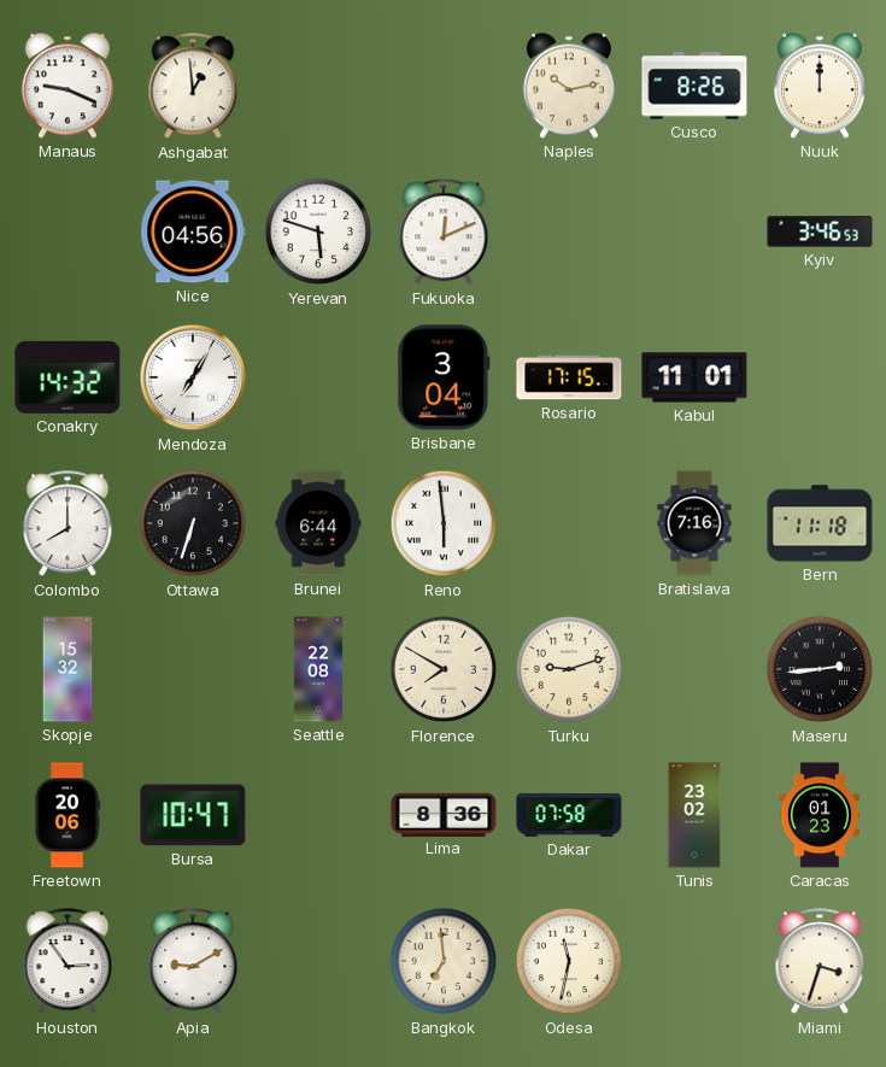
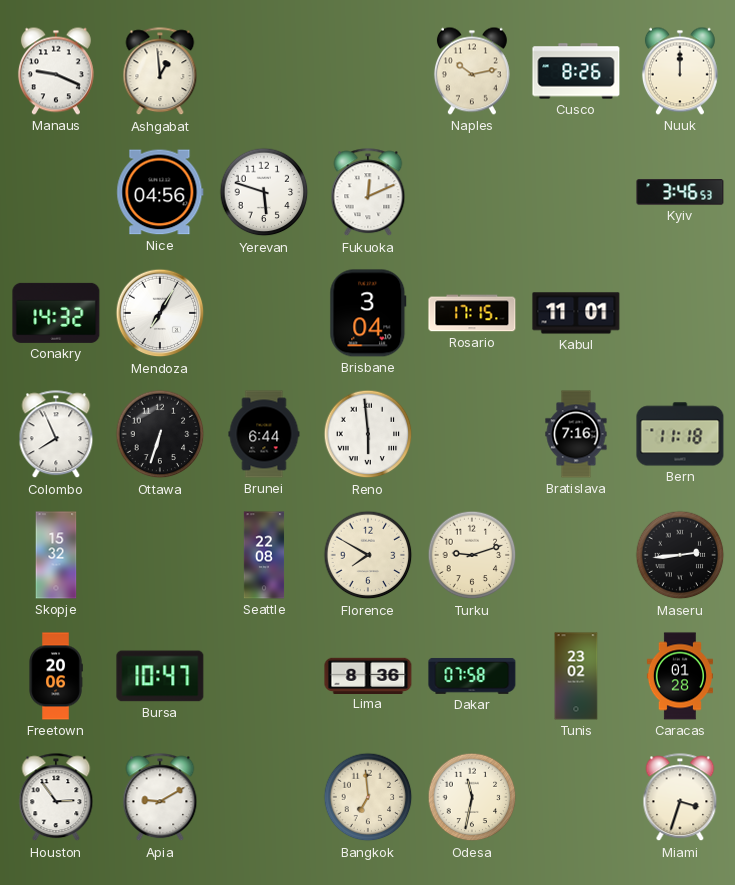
Colombo: 8:00 -> 7:56
Caracas: 01:23 -> 01:28
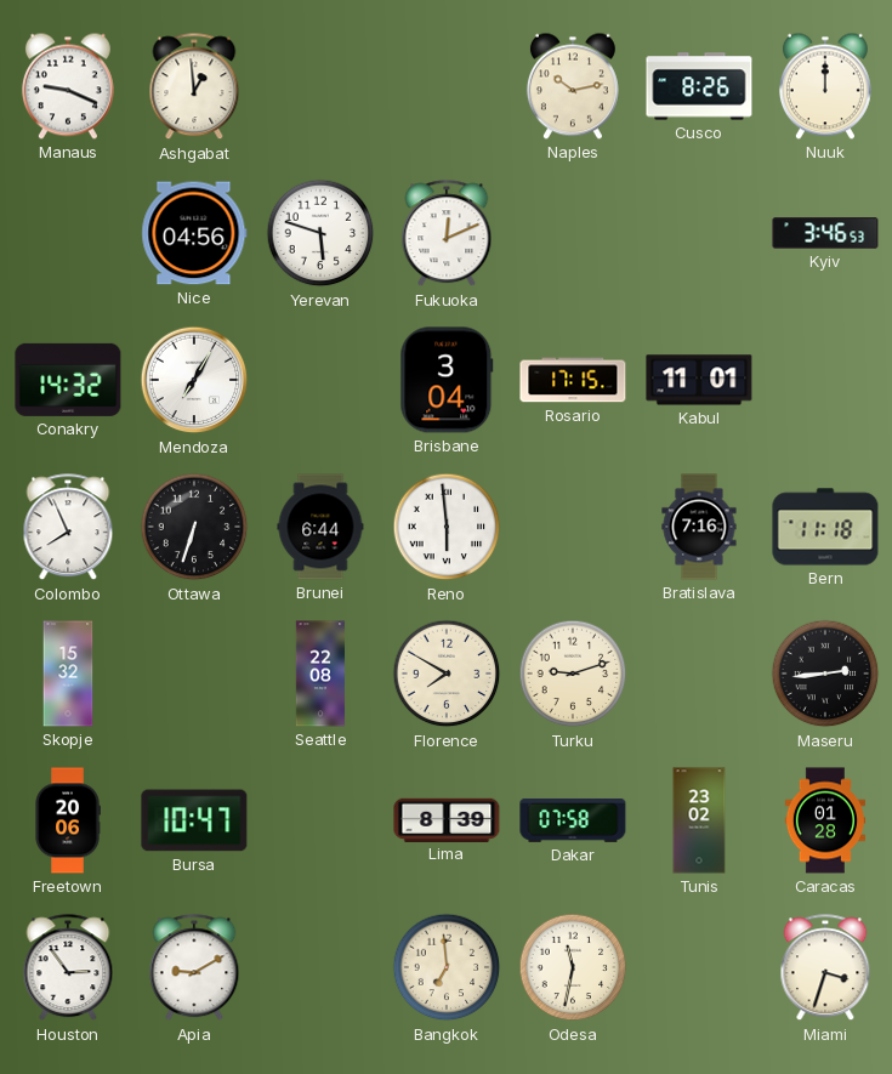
Lima: 8:36 -> 8:39
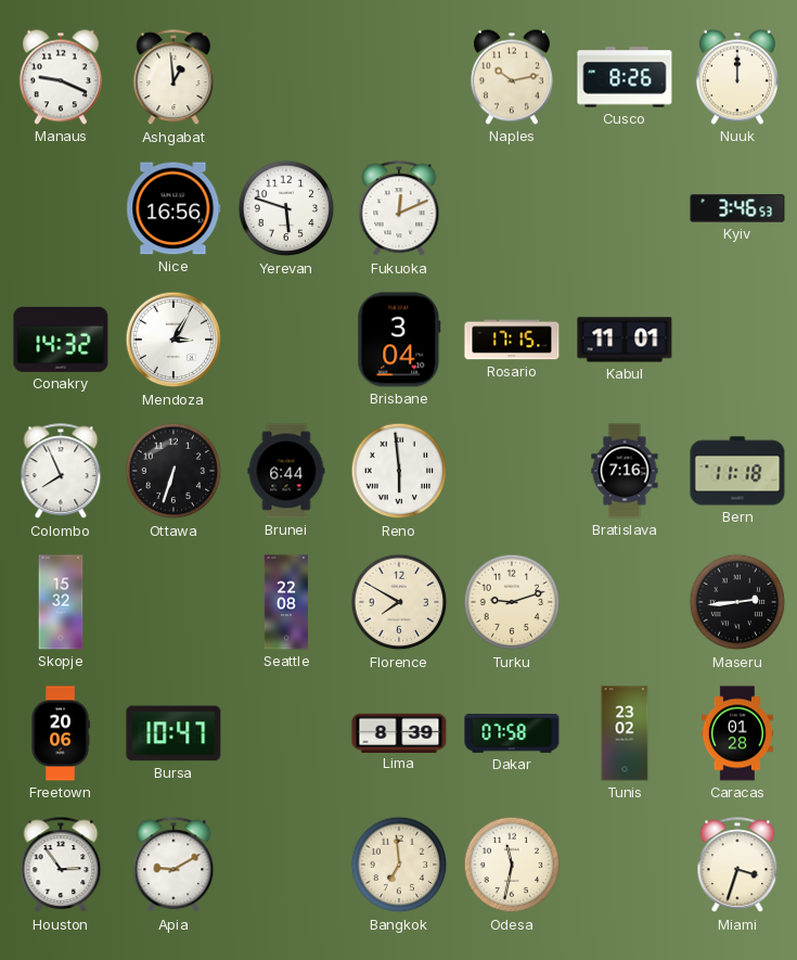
Nice: 04:56 -> 16:56
Mendoza: 7:05 -> 3:05
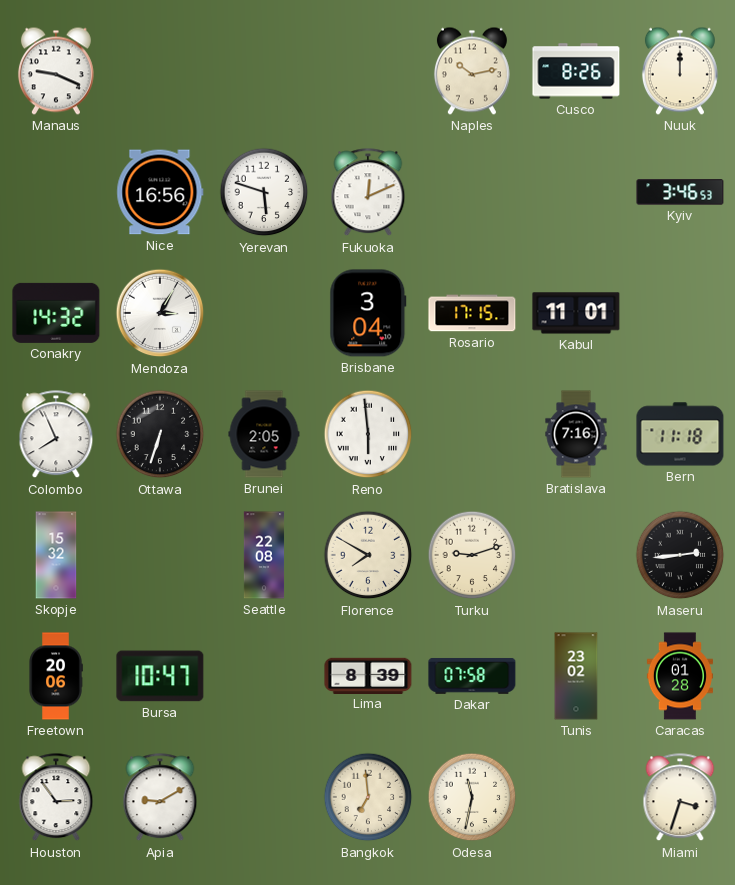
Ashgabat: 12:59 -> none
Brunei: 6:44 -> 2:05
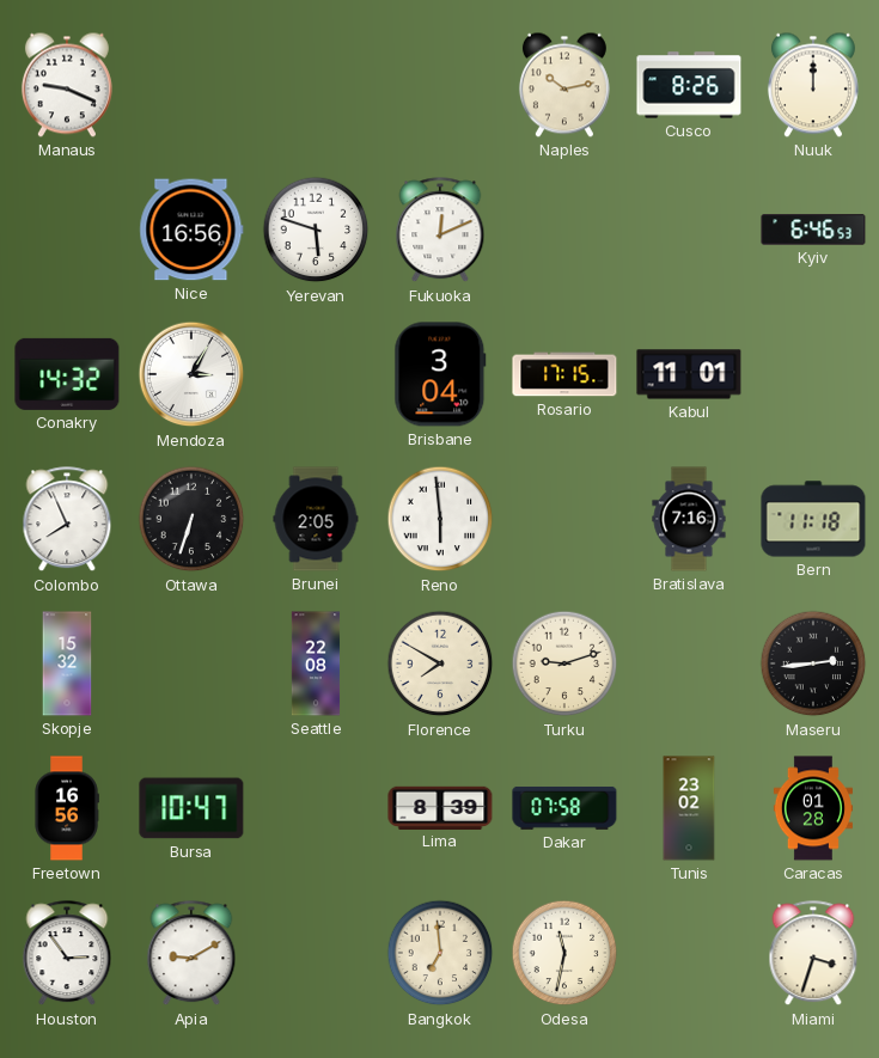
Kyiv: 3:46 -> 6:46
Freetown: 20:06 -> 16:56
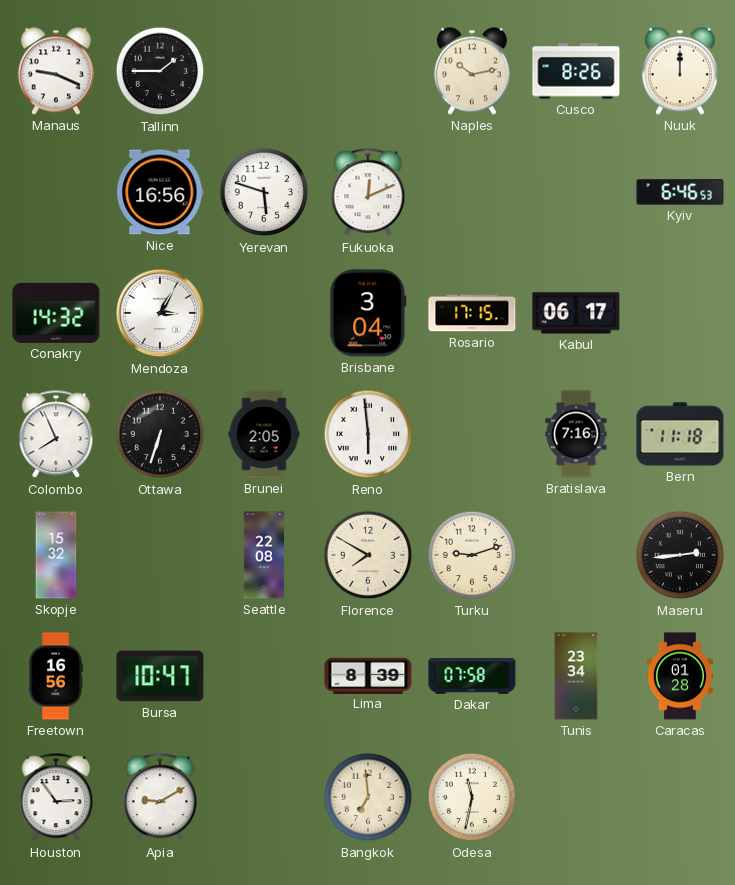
Tallinn: none -> 1:45
Kabul: 11:01 -> 06:17
Tunis: 23:02 -> 23:34
Miami: 3:33 -> none
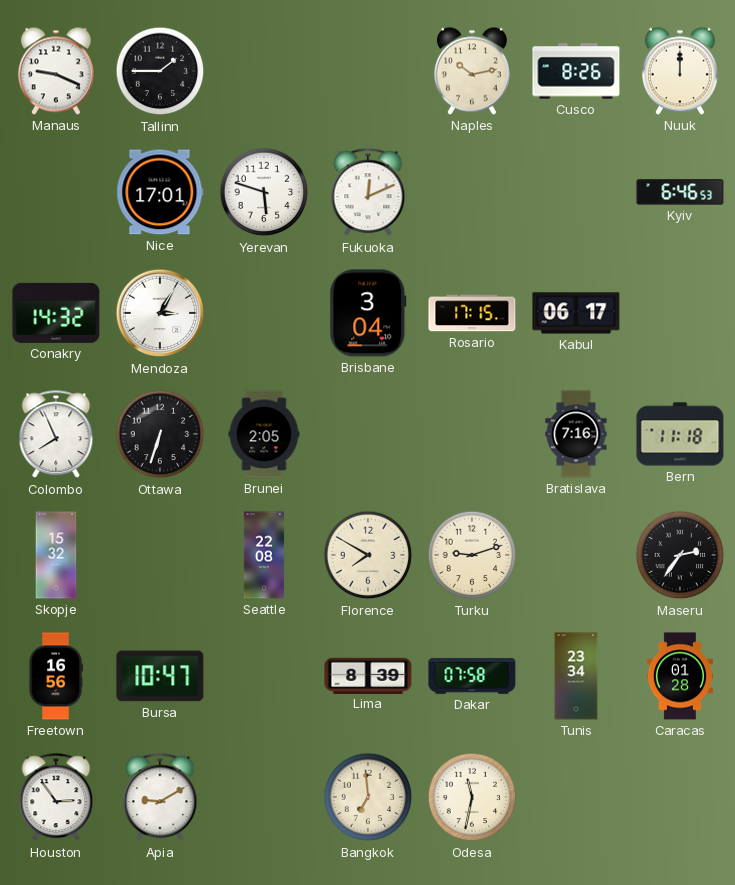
Nice: 16:56 -> 17:01
Reno: 5:59 -> none
Maseru: 2:44 -> 2:36
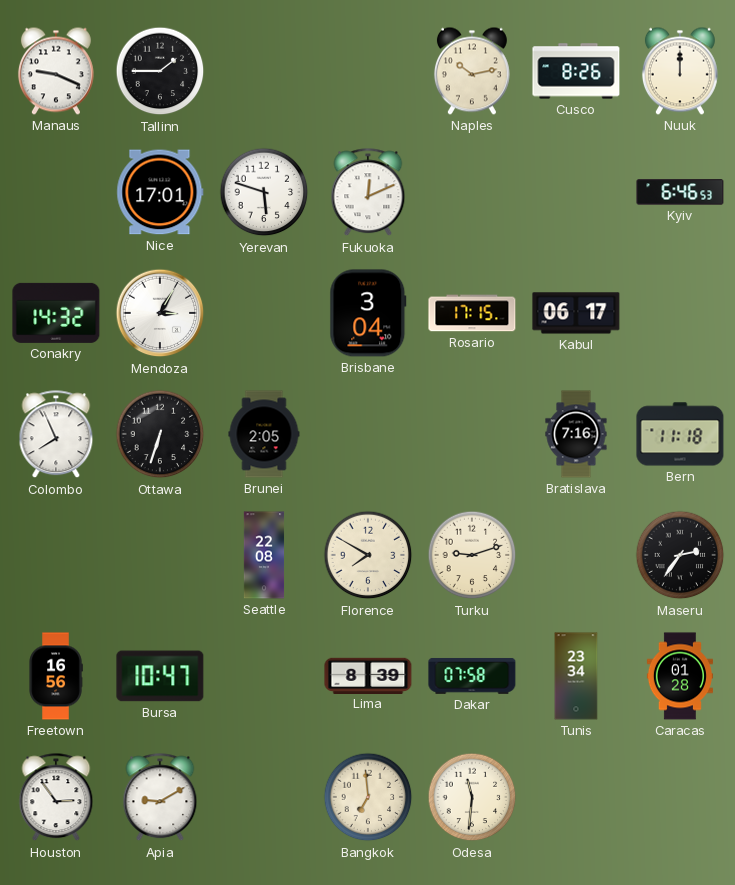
Skopje: 15:32 -> none
Odesa: 11:32 -> 11:31
